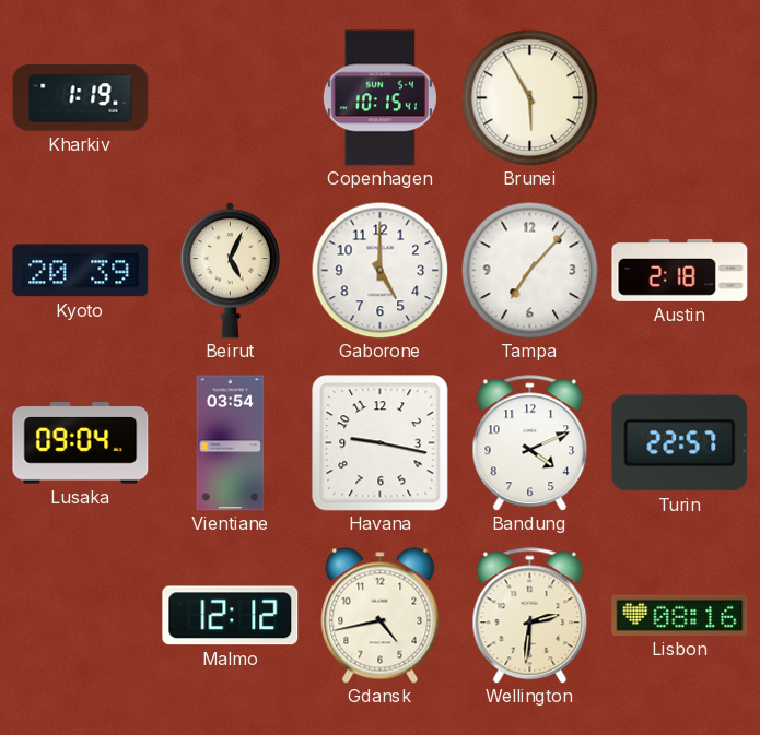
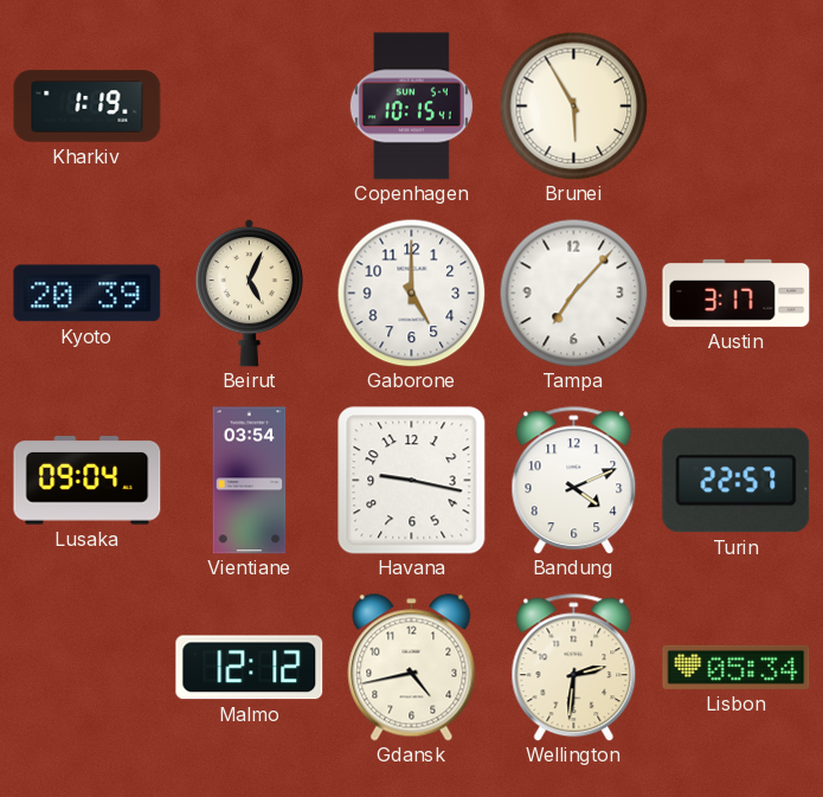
Austin: 2:18 -> 3:17
Lisbon: 08:16 -> 05:34
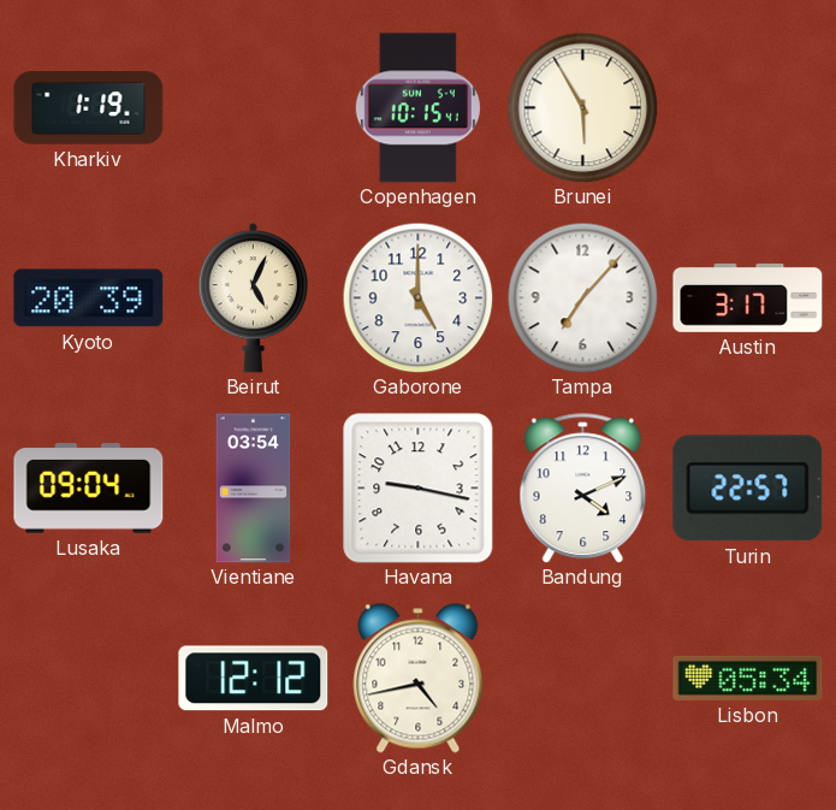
Wellington: 2:31 -> none
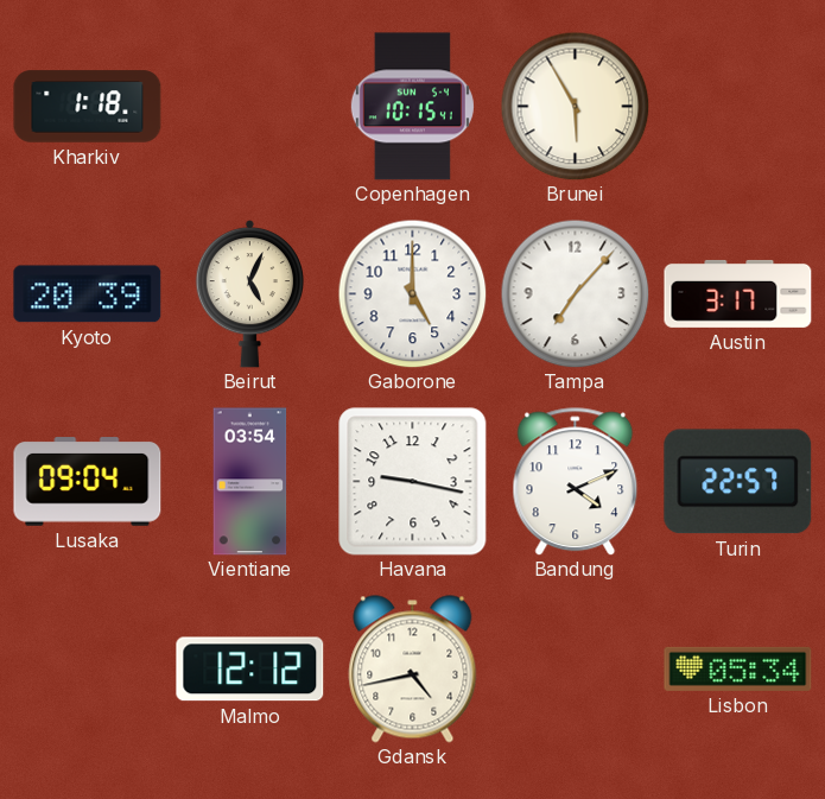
Kharkiv: 1:19 -> 1:18
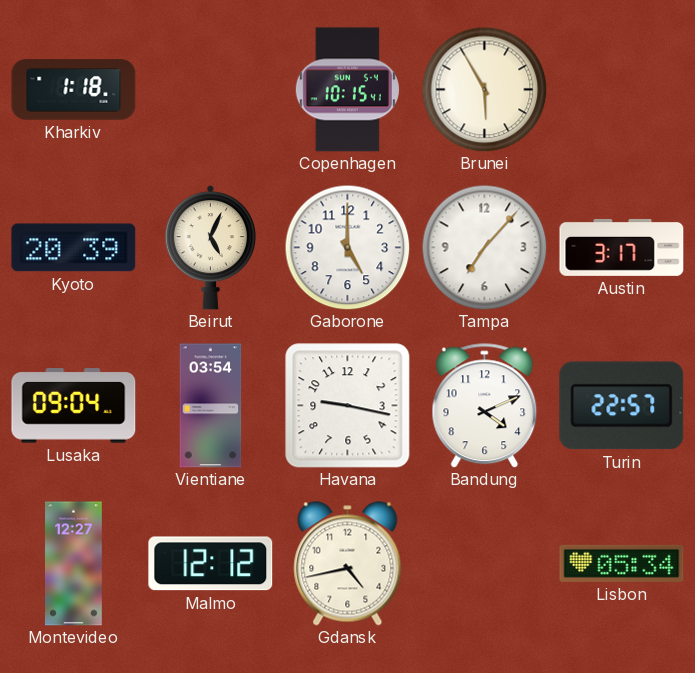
Montevideo: none -> 12:27
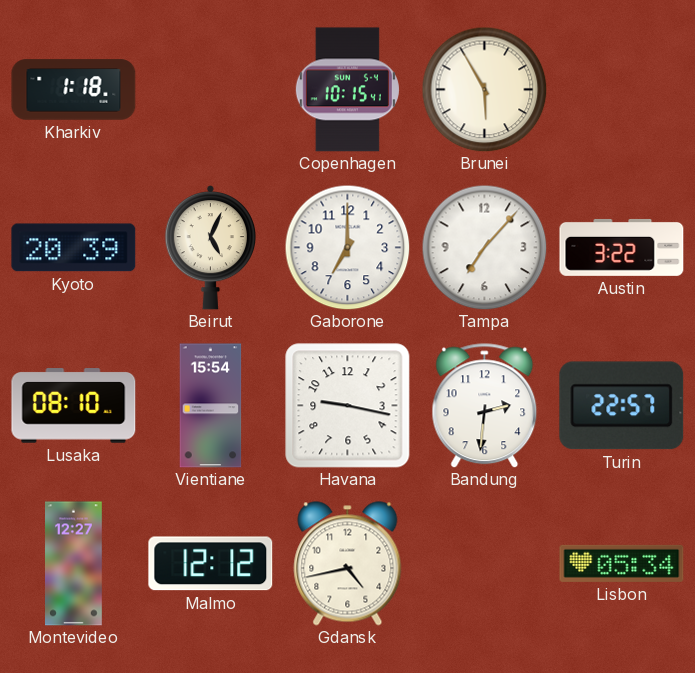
Gaborone: 5:00 -> 7:00
Austin: 3:17 -> 3:22
Lusaka: 09:04 -> 08:10
Vientiane: 03:54 -> 15:54
Bandung: 4:11 -> 2:31
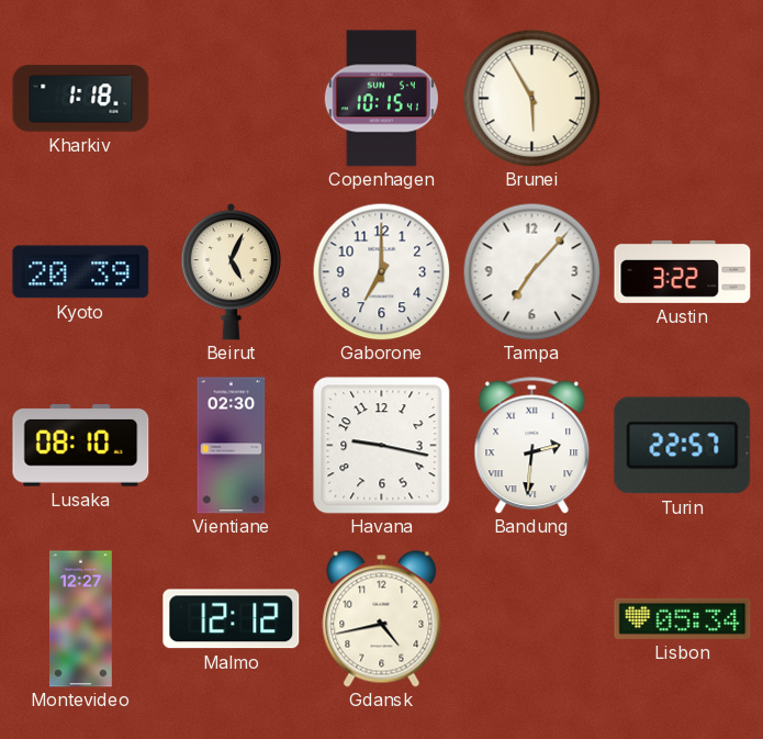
Vientiane: 15:54 -> 02:30
Bandung numerals: Arabic -> Roman
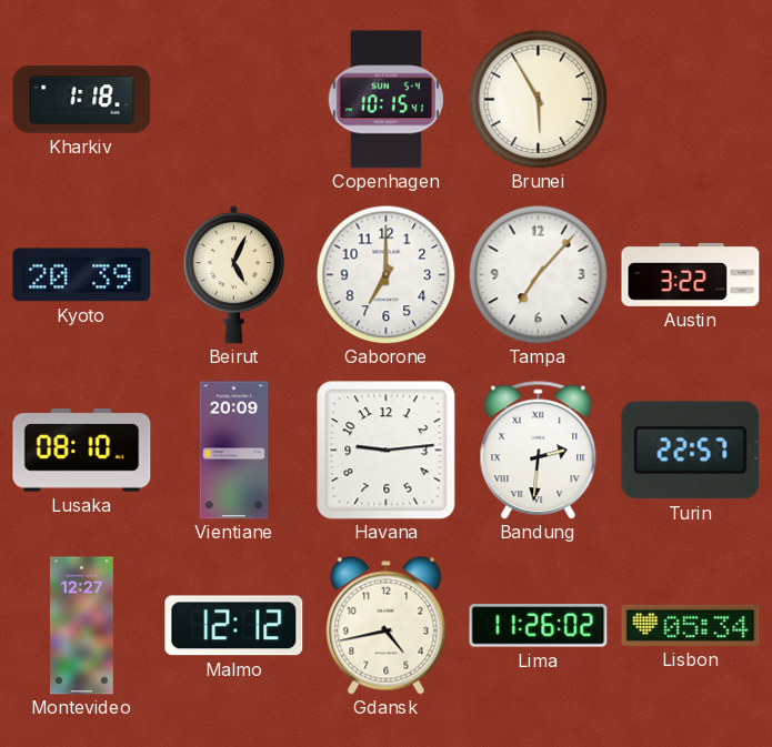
Vientiane: 02:30 -> 20:09
Havana: 9:17 -> 9:14
Lima: none -> 11:26
